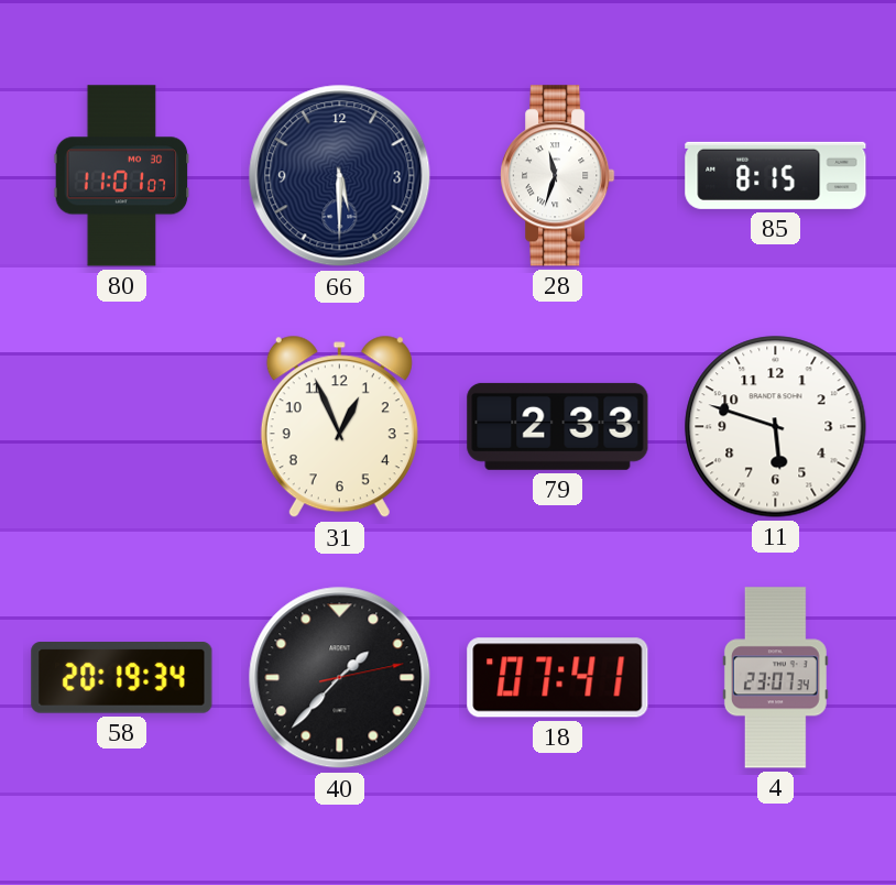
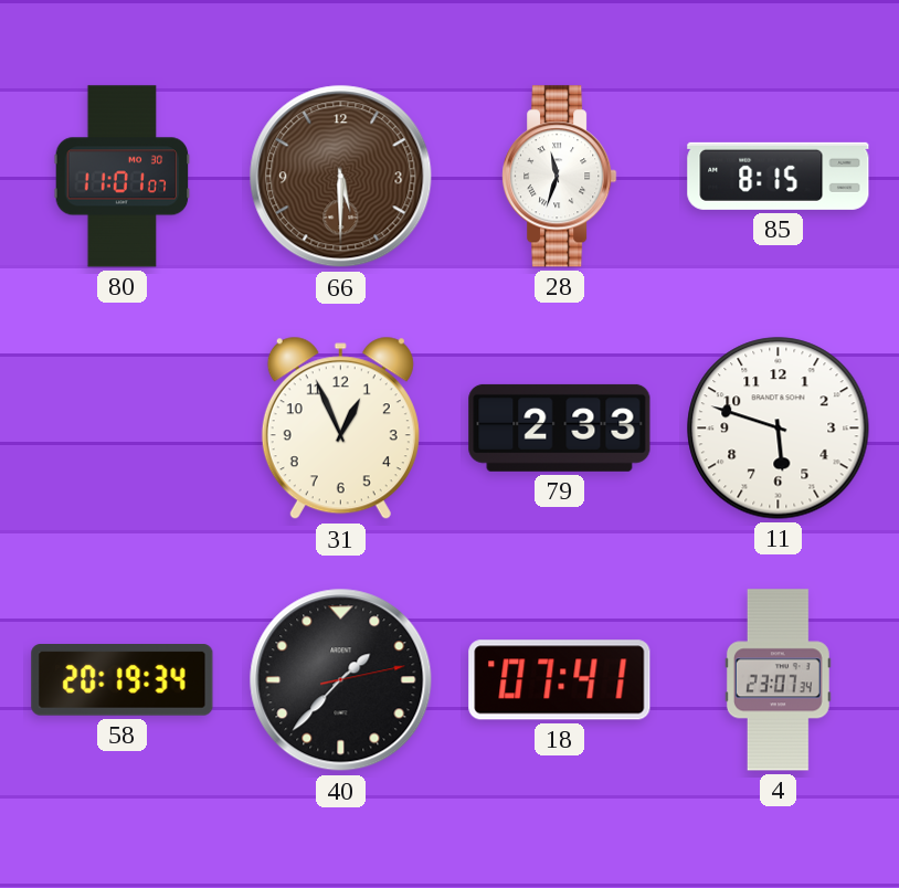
66 dial: navy -> brown
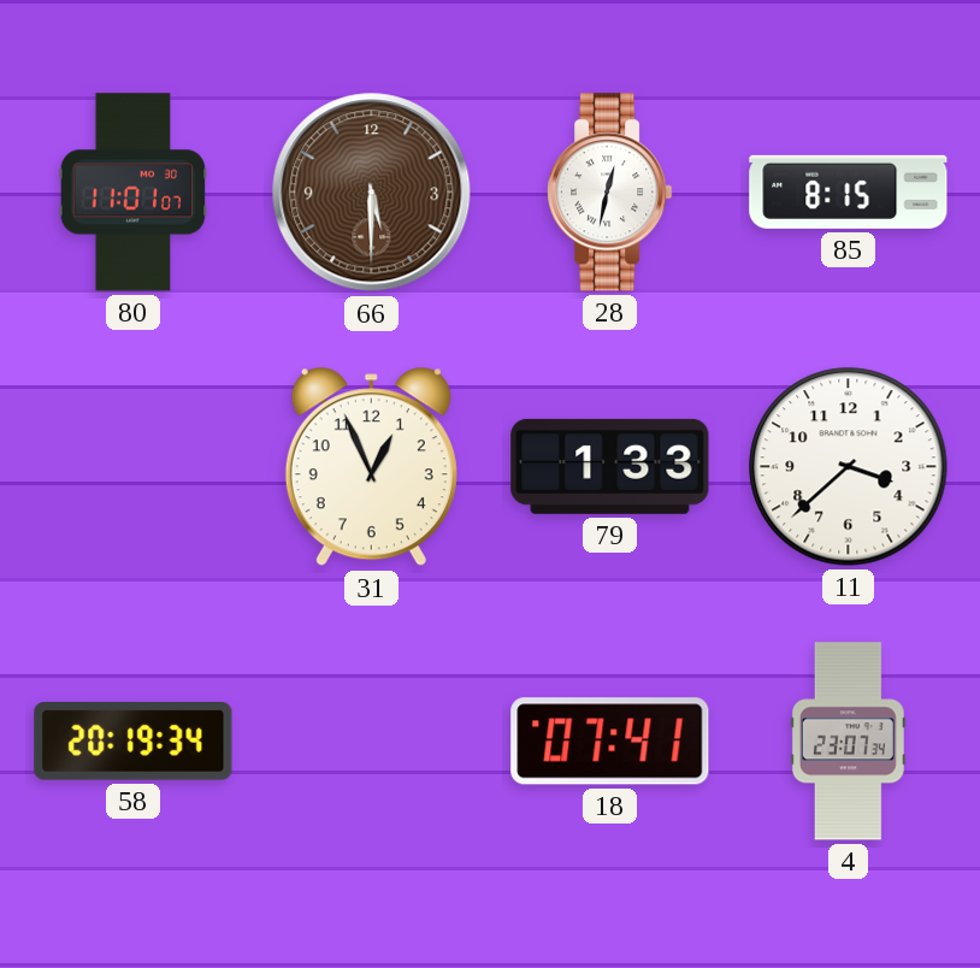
28: 11:33 -> 12:32
79: 2:33 -> 1:33
11: 5:48 -> 3:38
40: 1:37 -> none
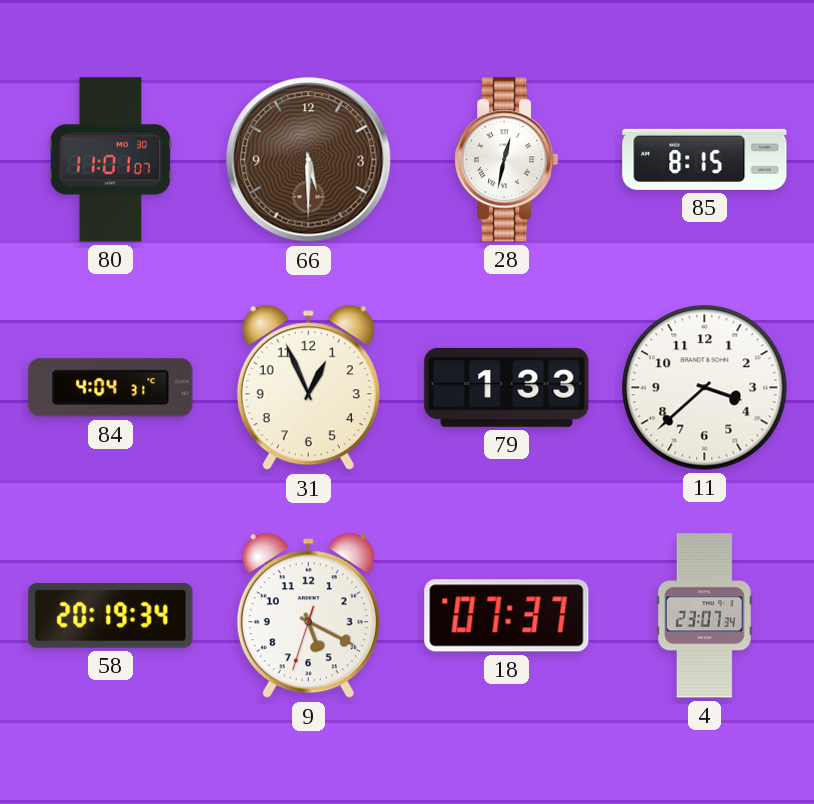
84: none -> 4:04
9: none -> 5:19
18: 07:41 -> 07:37
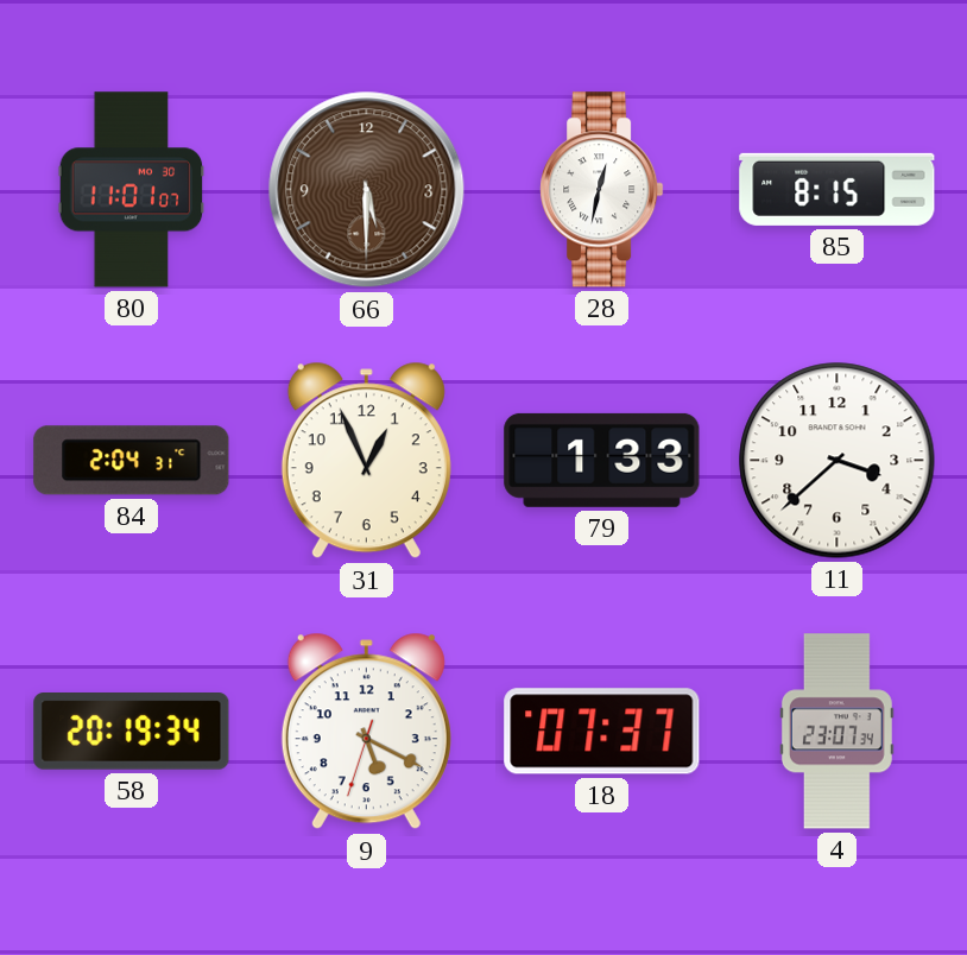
84: 4:04 -> 2:04
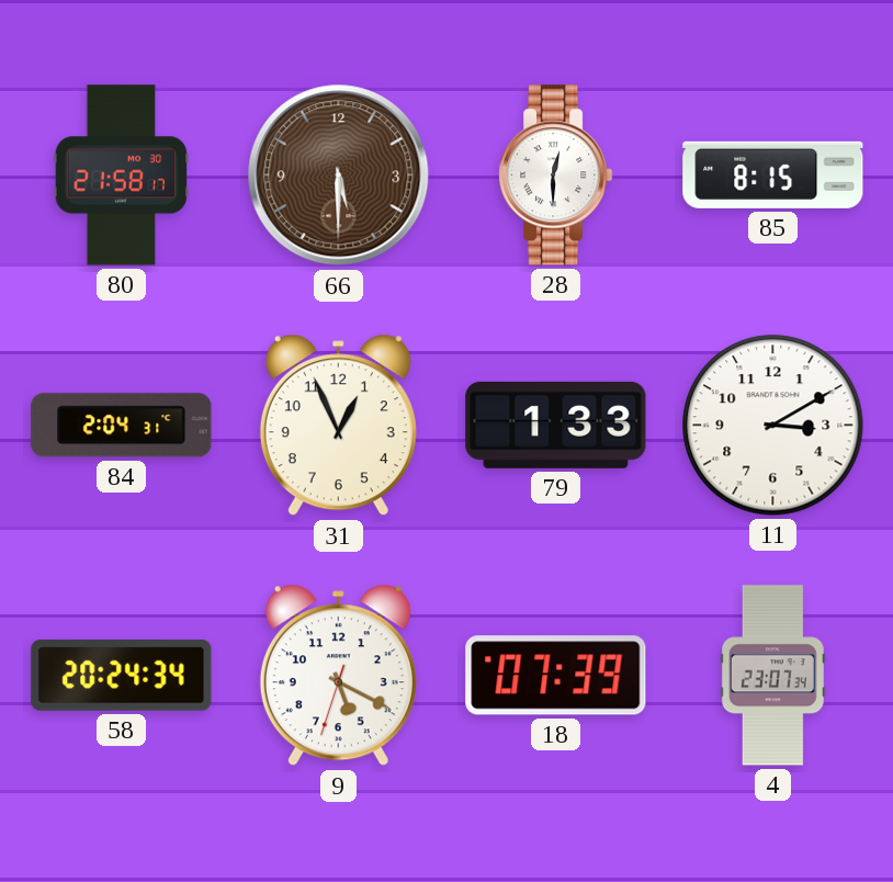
80: 11:01 -> 21:58
28: 12:32 -> 12:30
11: 3:38 -> 3:10
58: 20:19 -> 20:24
18: 07:37 -> 07:39
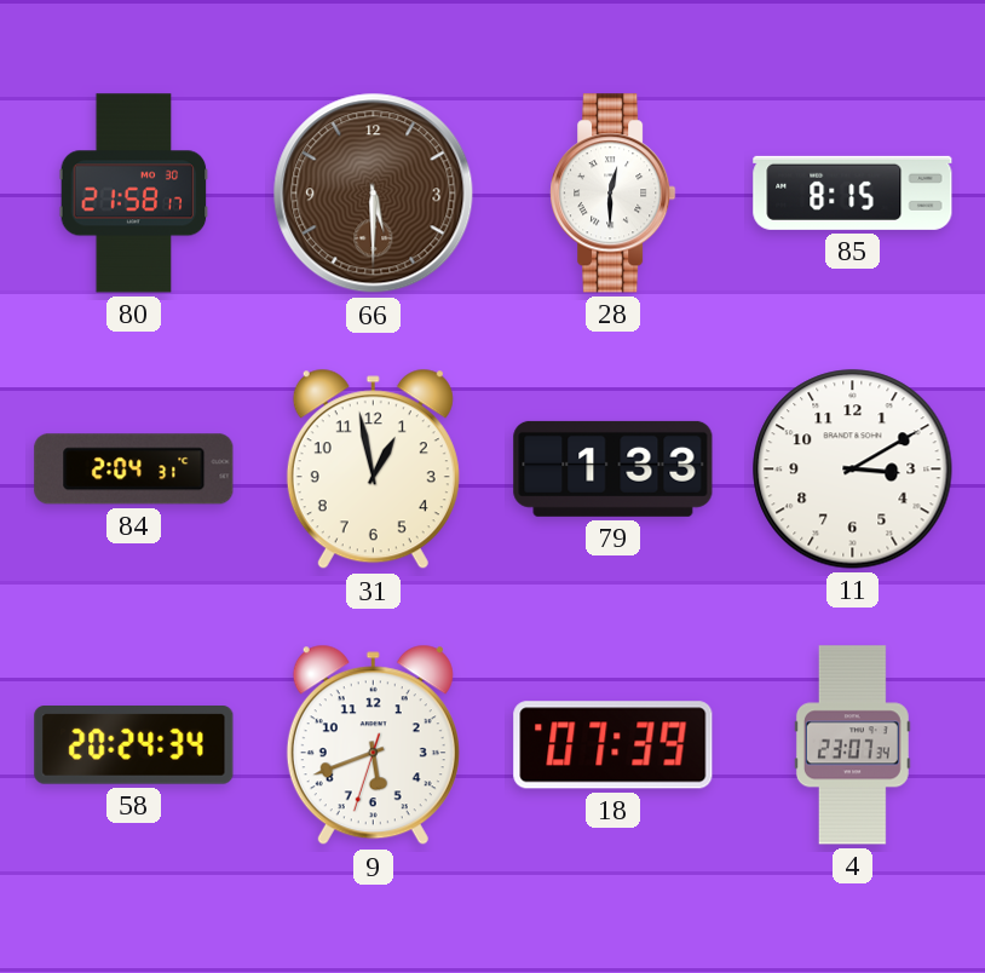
31: 12:56 -> 12:58
9: 5:19 -> 5:41
